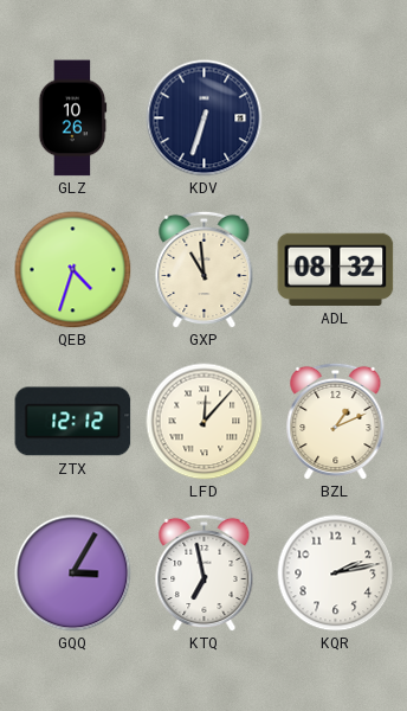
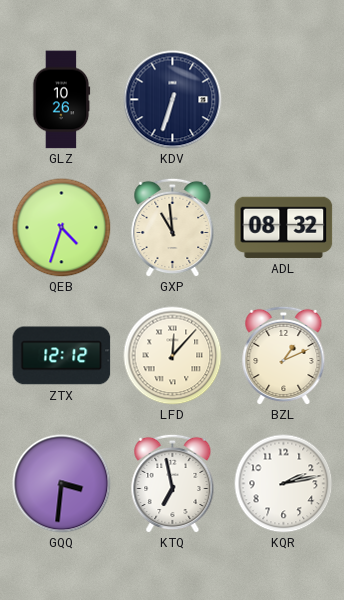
GQQ: 3:05 -> 3:31
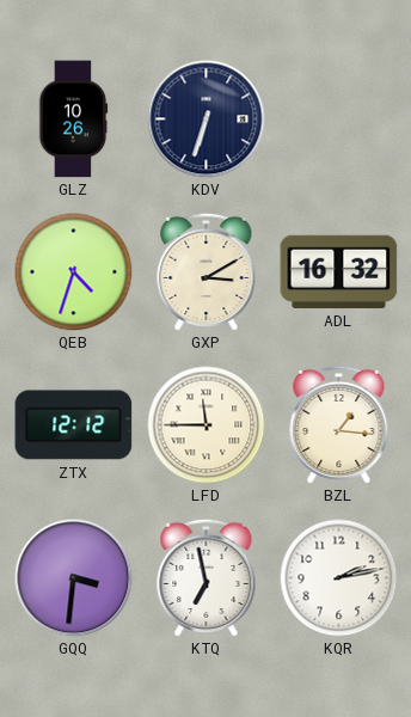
GXP: 10:59 -> 3:10
ADL: 08:32 -> 16:32
LFD: 12:07 -> 11:45
BZL: 1:11 -> 1:16
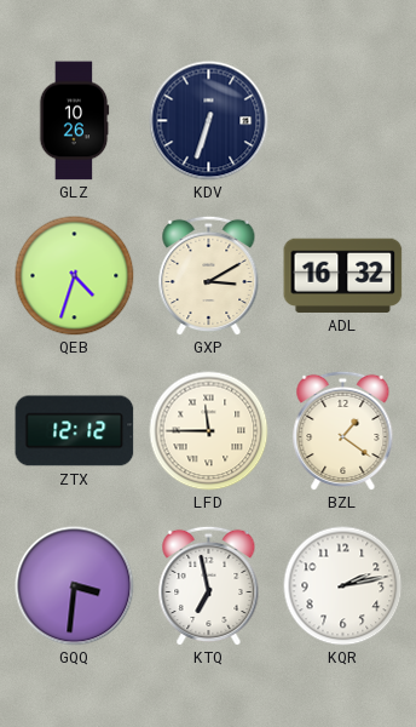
BZL: 1:16 -> 1:21
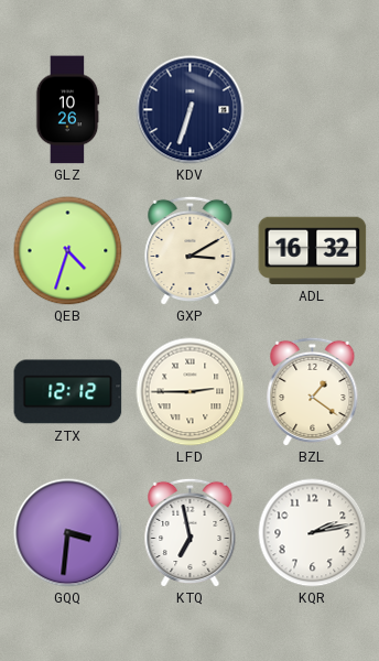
LFD: 11:45 -> 2:45
